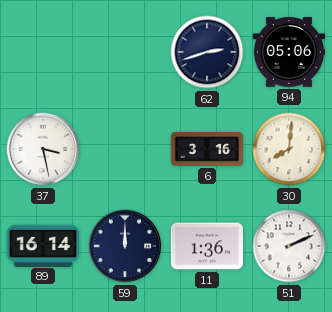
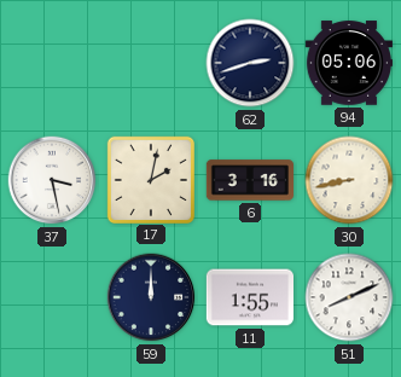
17: none -> 2:02
30: 8:01 -> 8:43
89: 16:14 -> none
11: 1:36 -> 1:55
51: 2:11 -> 8:11
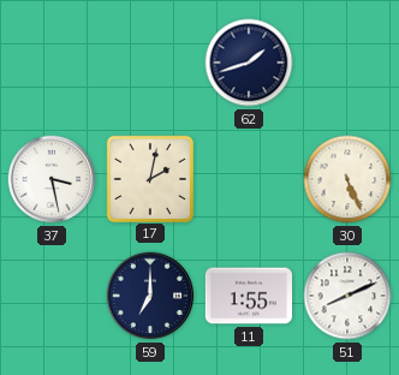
62: 2:42 -> 1:42
94: 05:06 -> none
6: 3:16 -> none
30: 8:43 -> 5:26
59: 12:00 -> 7:00
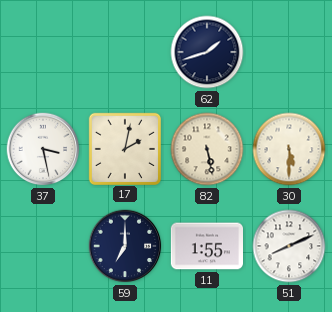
82: none -> 5:28
30: 5:26 -> 5:30
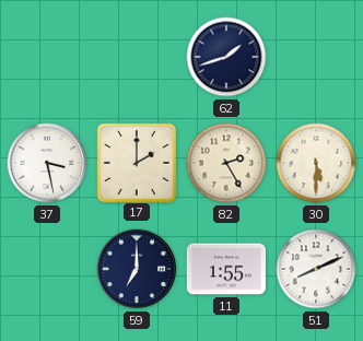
17: 2:02 -> 2:00
82: 5:28 -> 2:25
